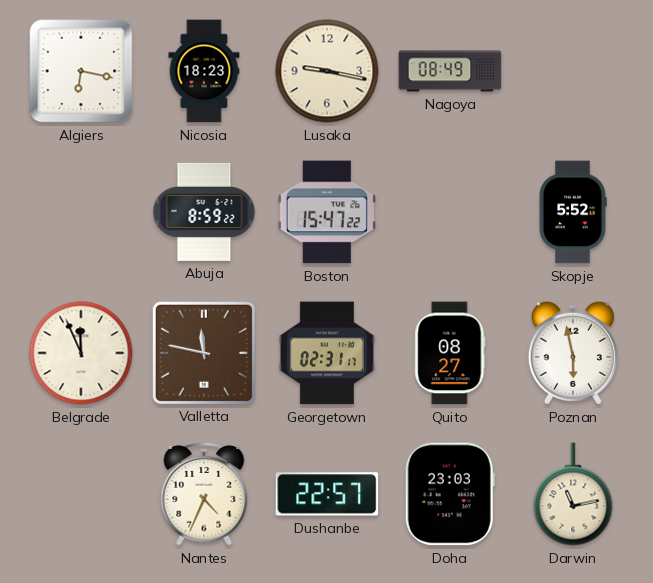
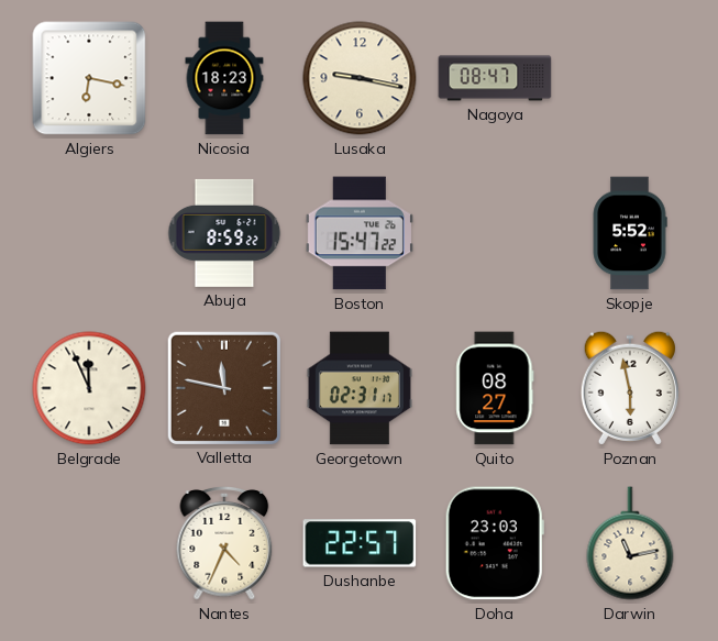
Nagoya: 08:49 -> 08:47
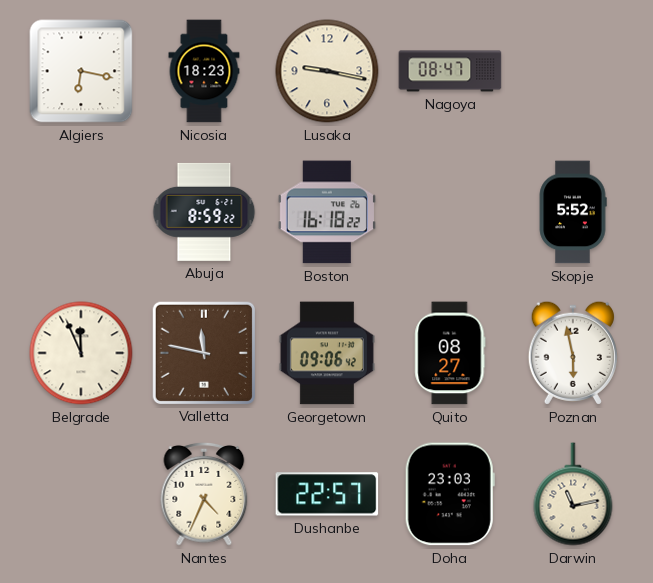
Boston: 15:47 -> 16:18
Georgetown: 02:31 -> 09:06
